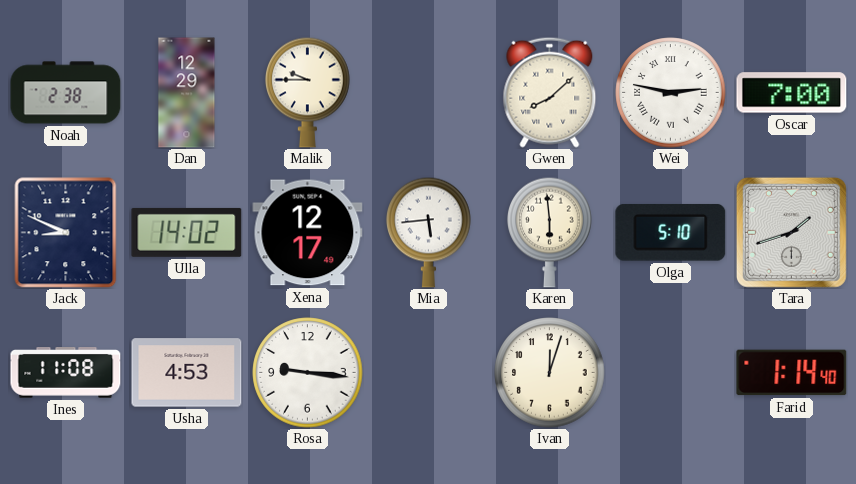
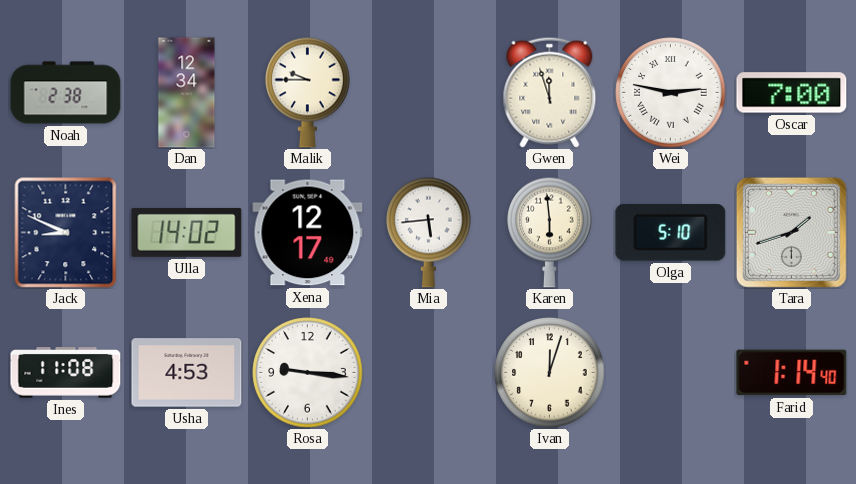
Dan: 12:29 -> 12:34
Gwen: 8:08 -> 11:57
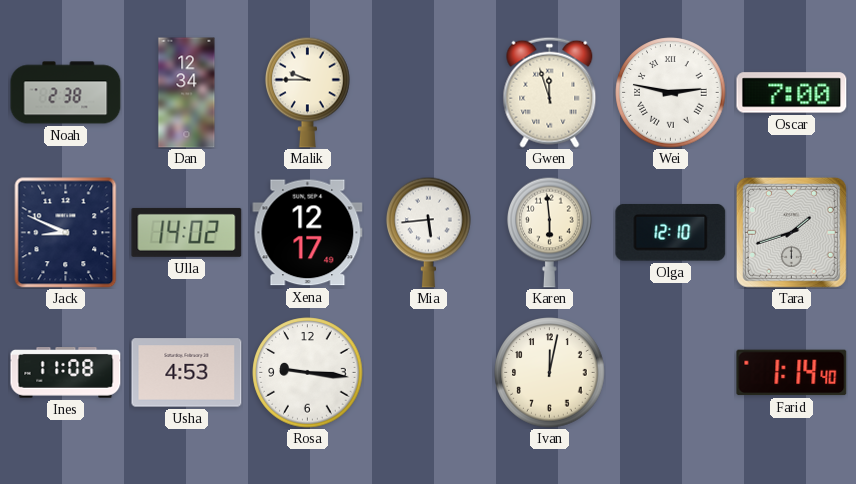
Olga: 5:10 -> 12:10
Ivan: 12:03 -> 12:02
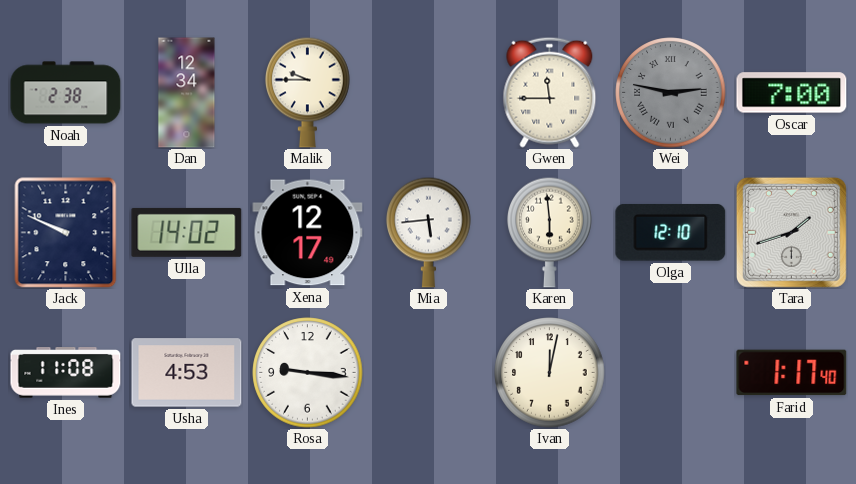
Gwen: 11:57 -> 11:45
Wei dial: white -> grey
Jack: 8:49 -> 9:49
Farid: 1:14 -> 1:17
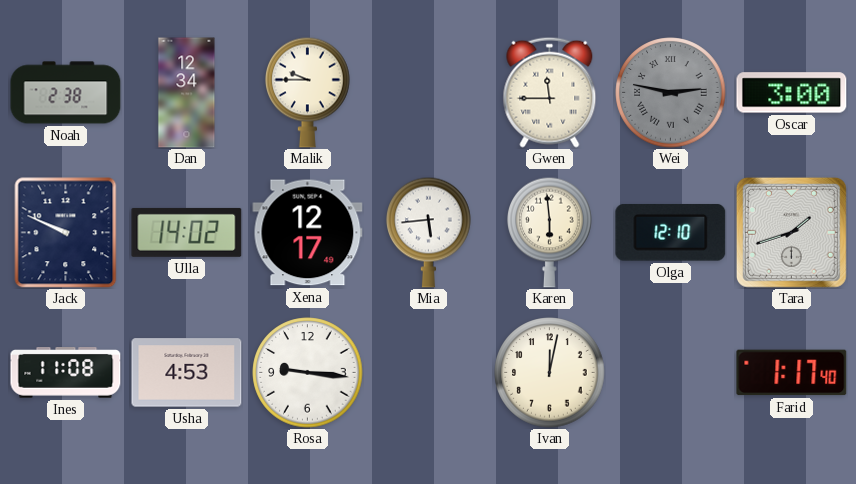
Oscar: 7:00 -> 3:00
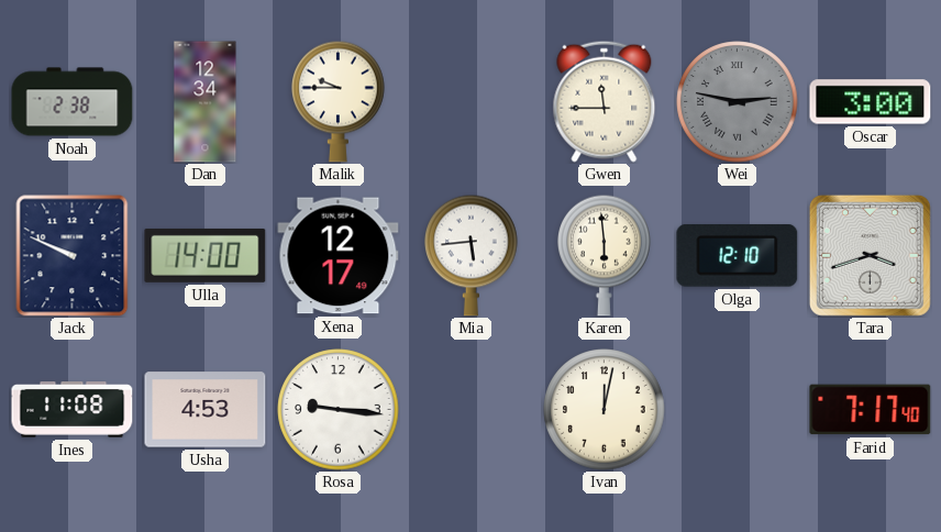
Ulla: 14:02 -> 14:00
Tara: 1:42 -> 3:42
Farid: 1:17 -> 7:17
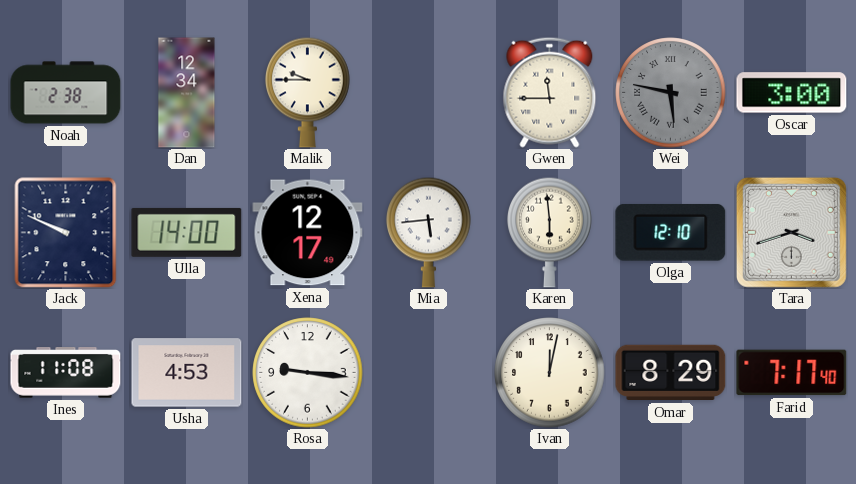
Wei: 2:47 -> 5:47
Omar: none -> 8:29
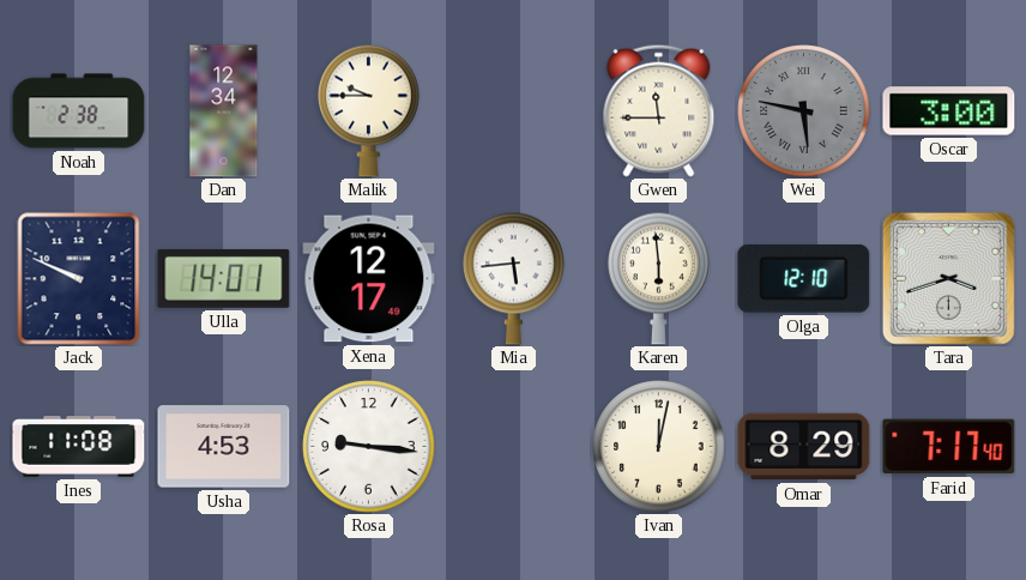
Ulla: 14:00 -> 14:01
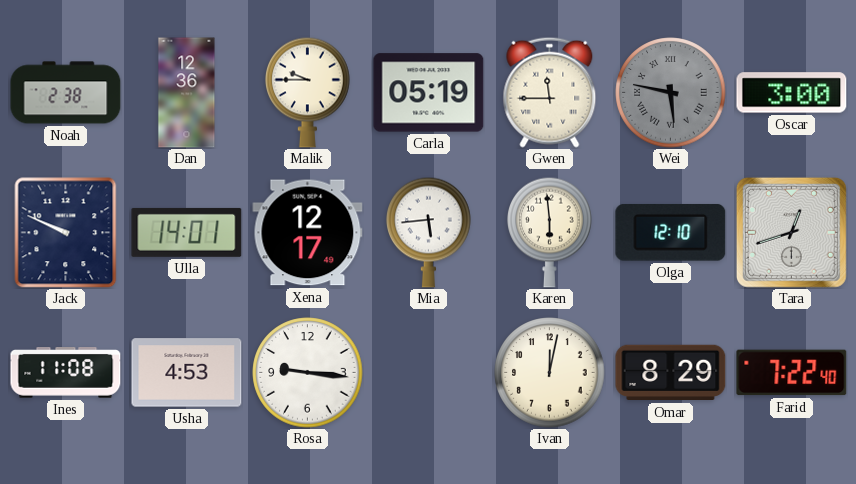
Dan: 12:34 -> 12:36
Carla: none -> 05:19
Tara: 3:42 -> 12:42
Farid: 7:17 -> 7:22
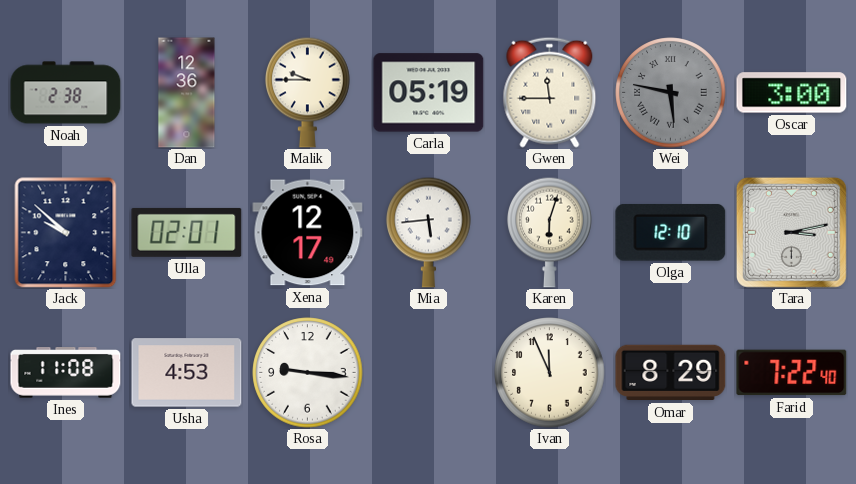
Jack: 9:49 -> 9:52
Ulla: 14:01 -> 02:01
Karen: 5:59 -> 6:03
Tara: 12:42 -> 3:13
Ivan: 12:02 -> 11:56
